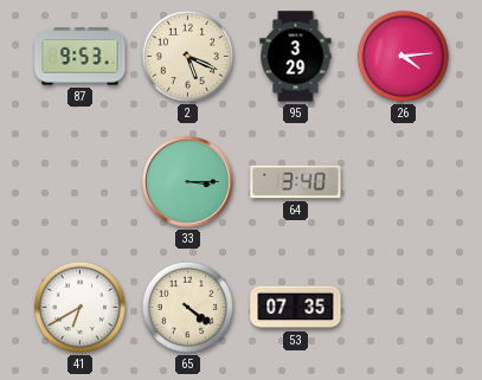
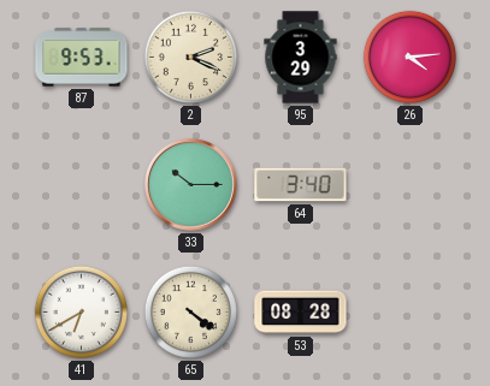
2: 5:19 -> 2:19
33: 3:15 -> 10:15
53: 07:35 -> 08:28
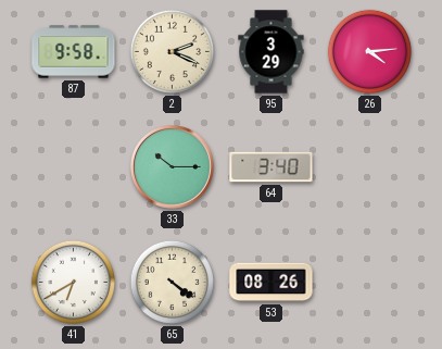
87: 9:53 -> 9:58
53: 08:28 -> 08:26
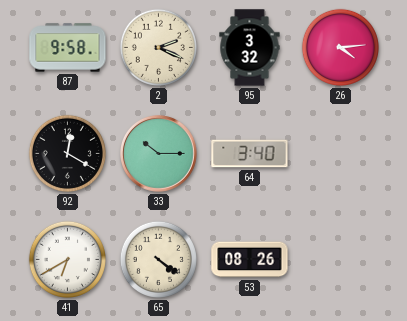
95: 3:29 -> 3:32
92: none -> 12:20
